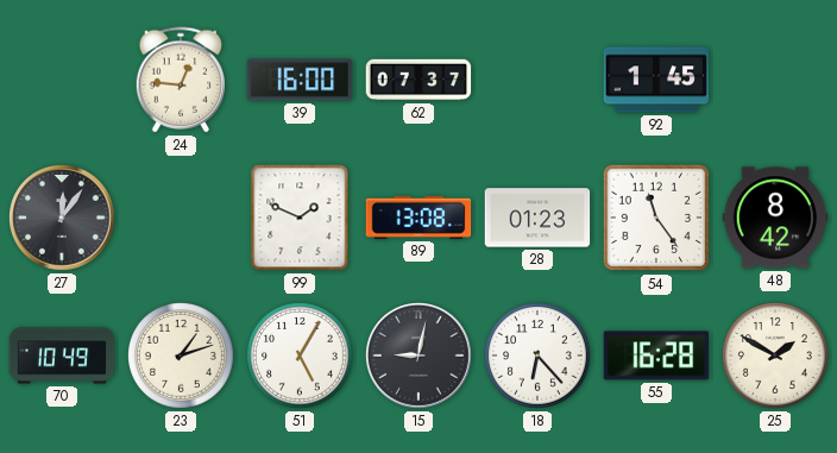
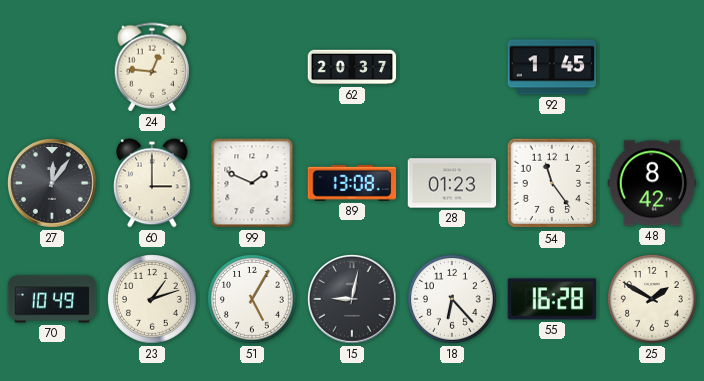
39: 16:00 -> none
62: 07:37 -> 20:37
60: none -> 3:00
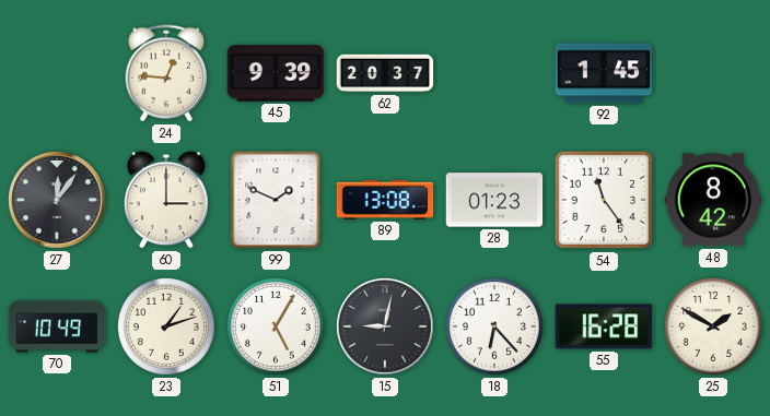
45: none -> 9:39
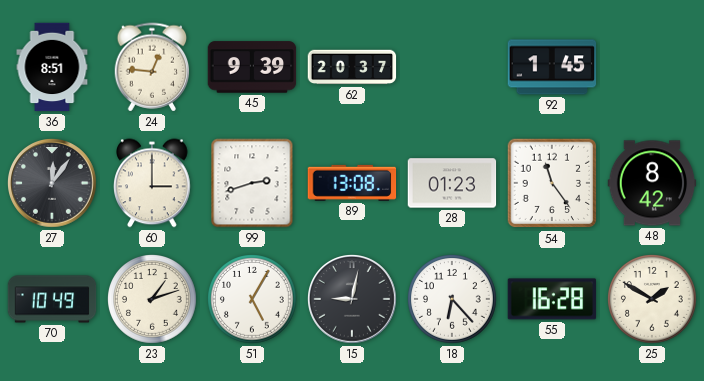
36: none -> 8:51
99: 1:49 -> 2:42
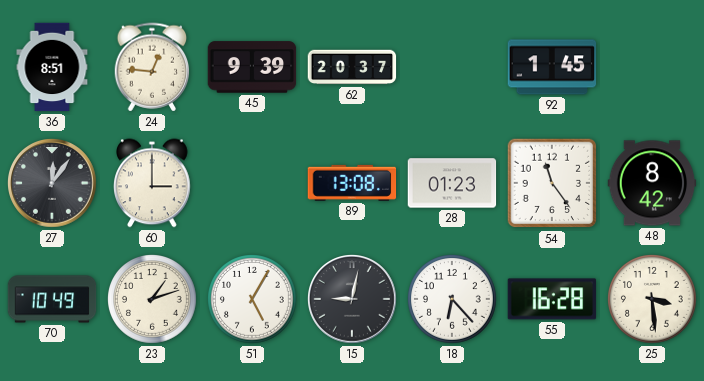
99: 2:42 -> none
25: 1:50 -> 3:29
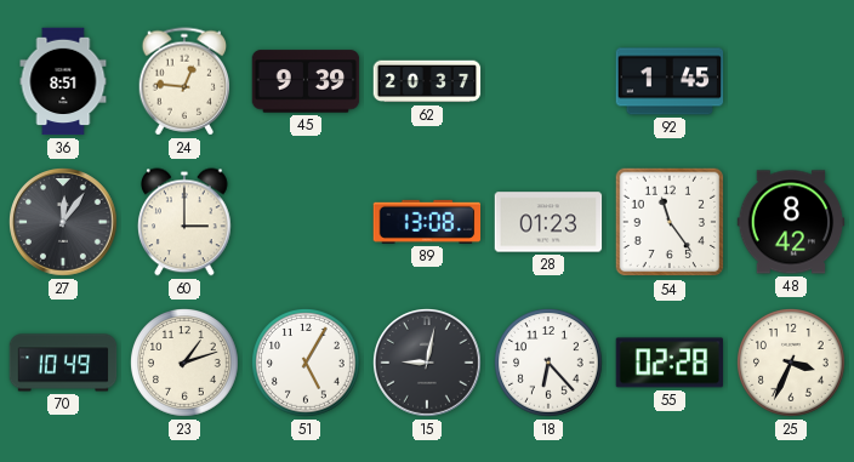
55: 16:28 -> 02:28
25: 3:29 -> 3:34
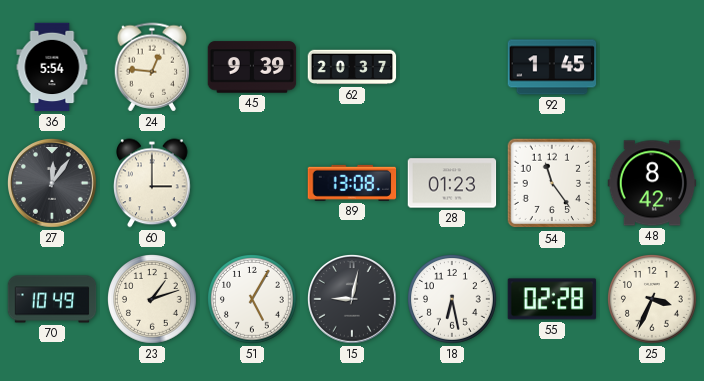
36: 8:51 -> 5:54
18: 6:23 -> 6:28
